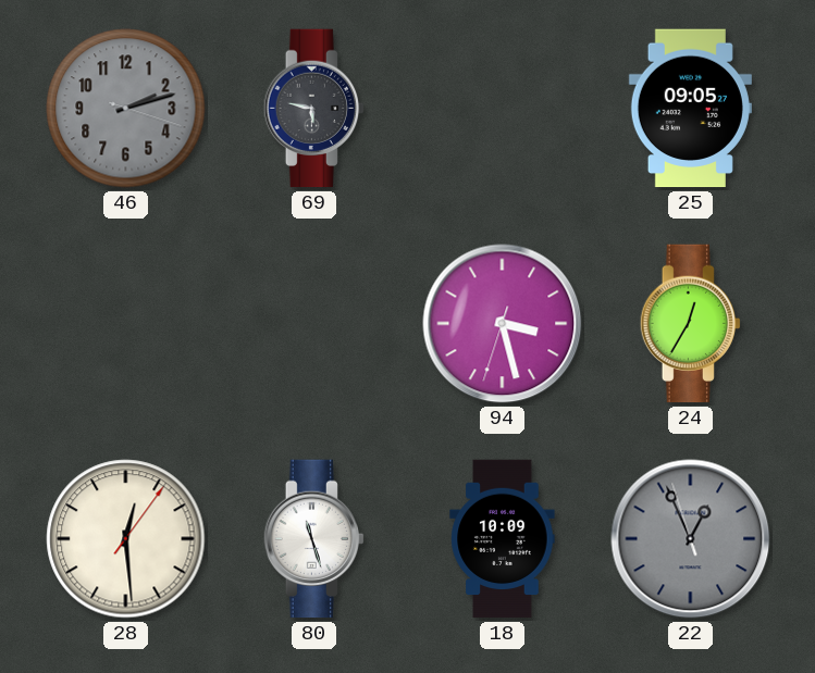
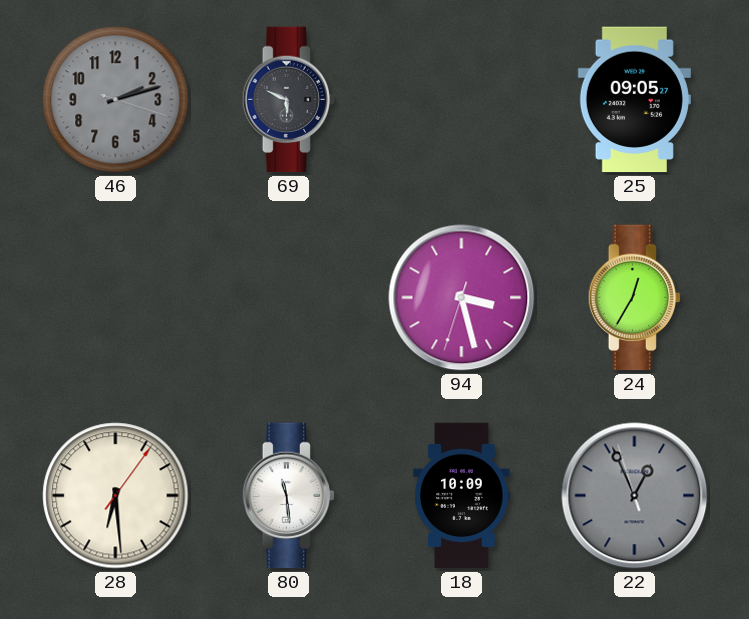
69: 5:47 -> 5:49
28: 12:29 -> 6:29
80: 11:27 -> 11:29
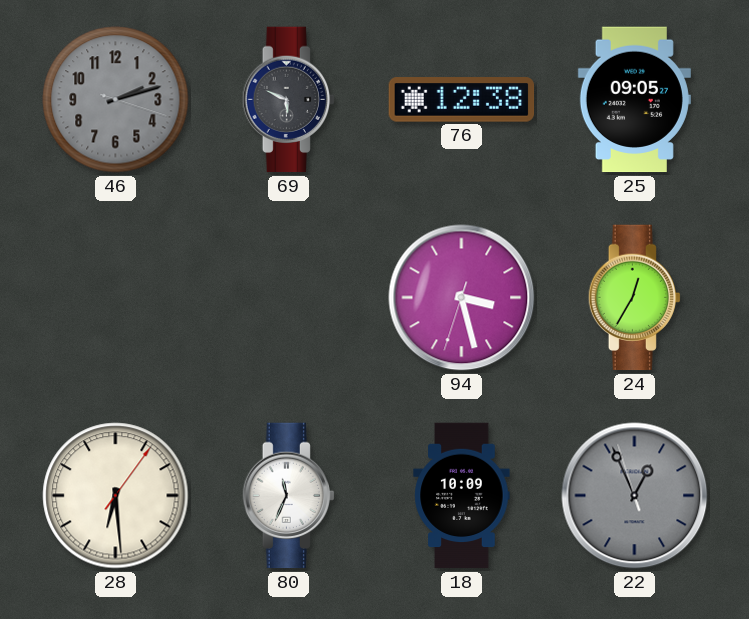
76: none -> 12:38
80: 11:29 -> 11:34
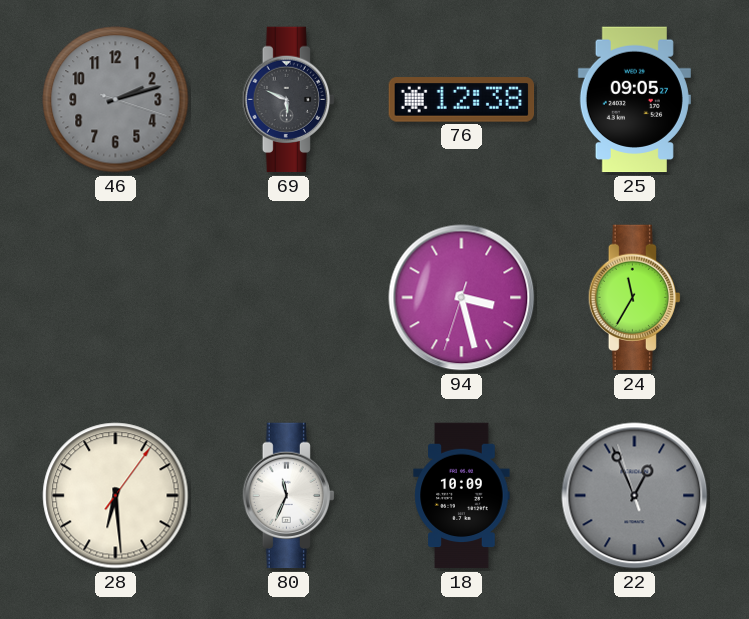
24: 12:35 -> 11:35
